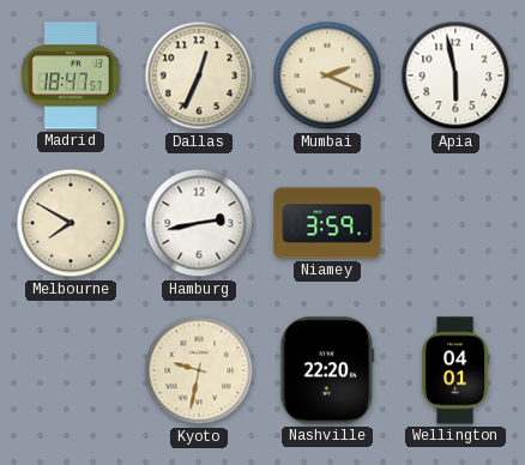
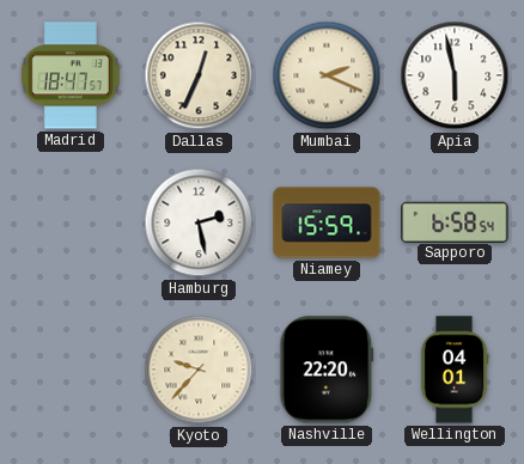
Melbourne: 7:50 -> none
Hamburg: 2:43 -> 2:28
Niamey: 3:59 -> 15:59
Sapporo: none -> 6:58
Kyoto: 9:32 -> 9:37
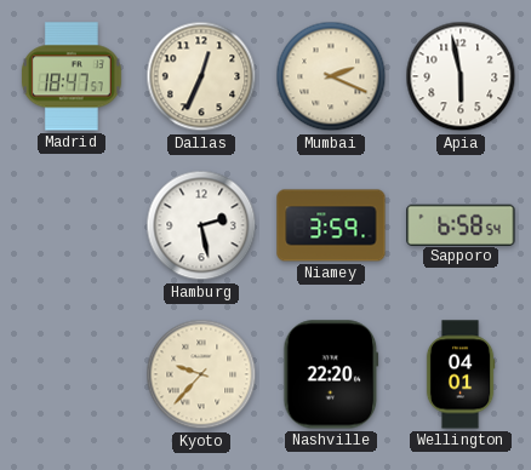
Niamey: 15:59 -> 3:59
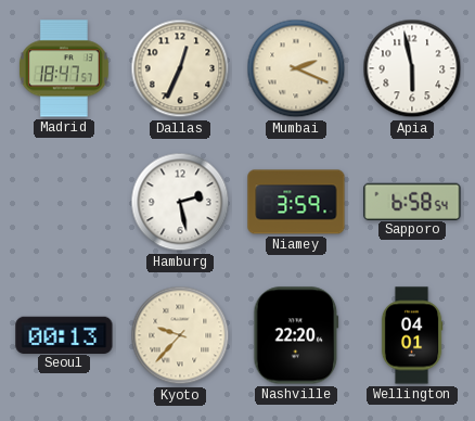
Seoul: none -> 00:13
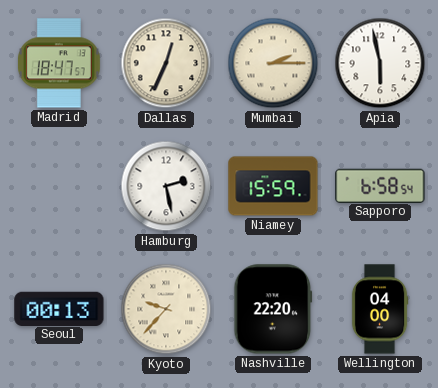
Mumbai: 2:19 -> 2:15
Niamey: 3:59 -> 15:59
Wellington: 04:01 -> 04:00
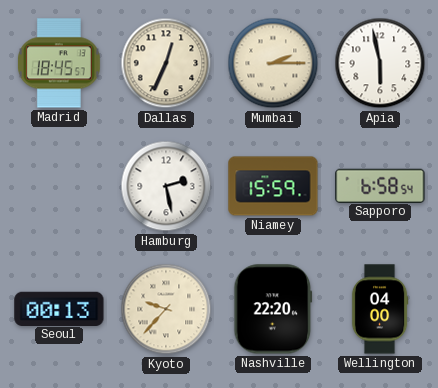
Madrid: 18:47 -> 18:45
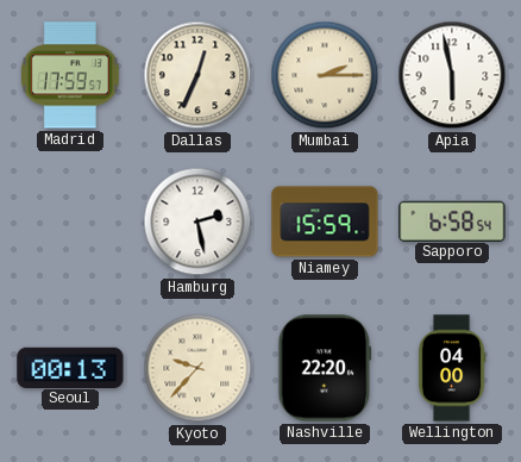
Madrid: 18:45 -> 17:59
